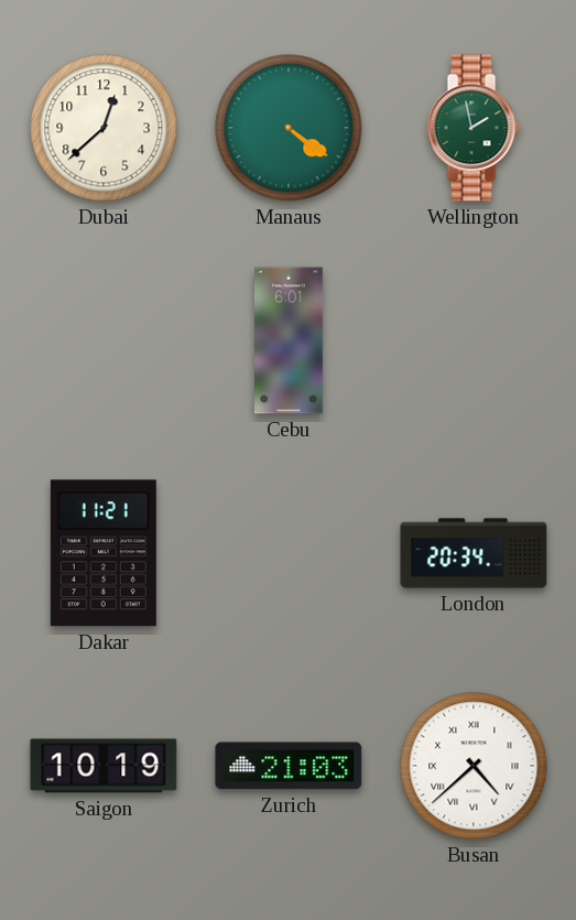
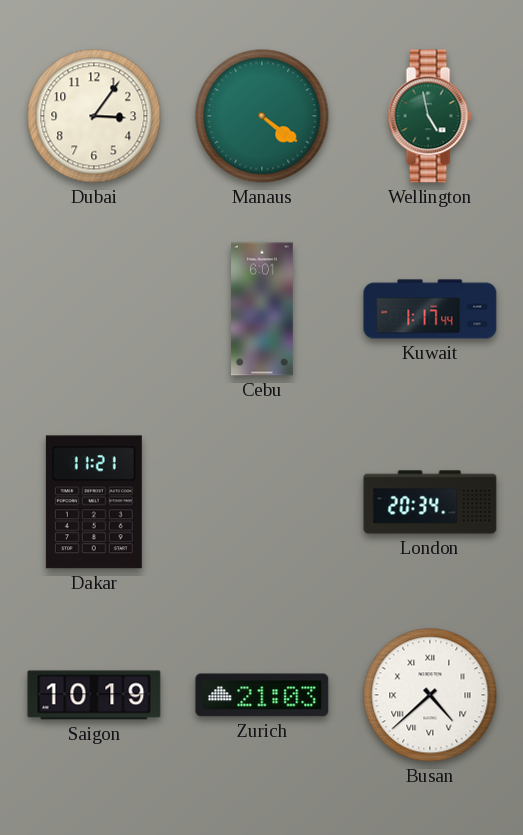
Dubai: 12:38 -> 3:06
Wellington: 1:58 -> 4:58
Kuwait: none -> 1:17
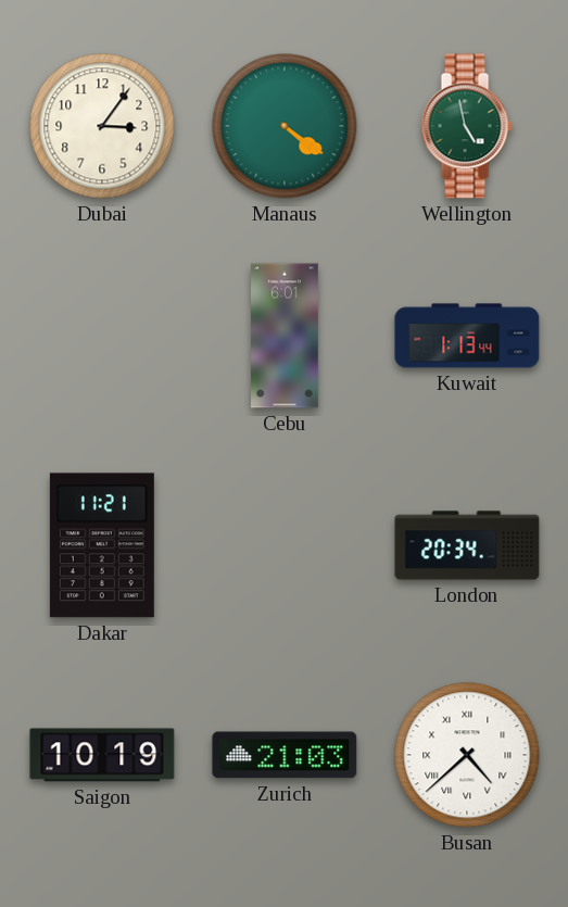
Kuwait: 1:17 -> 1:13
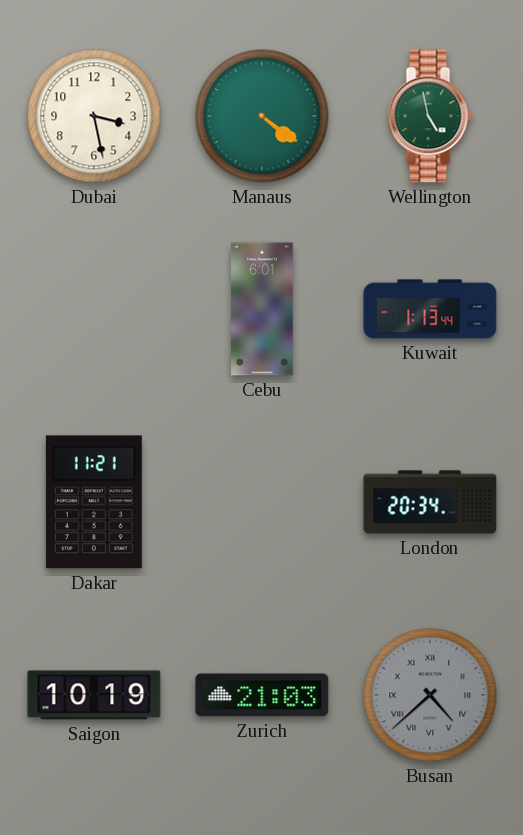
Dubai: 3:06 -> 3:28
Busan dial: white -> grey
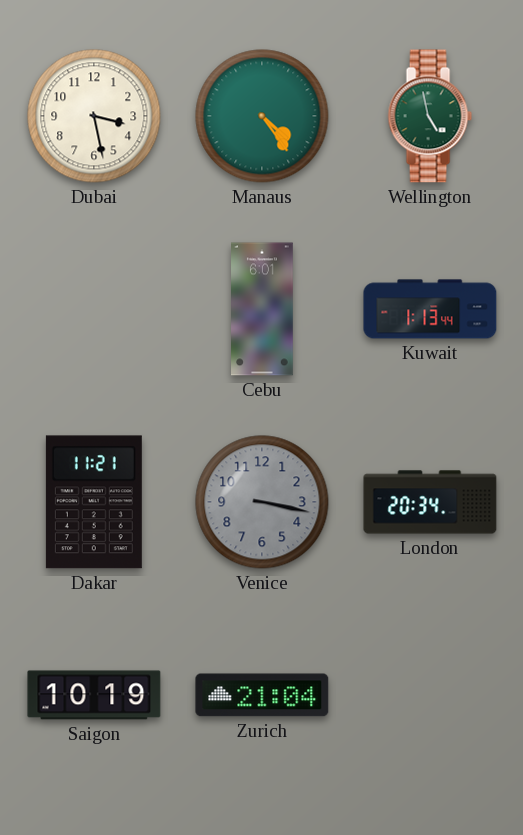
Manaus: 4:21 -> 4:24
Venice: none -> 3:17
Zurich: 21:03 -> 21:04
Busan: 4:38 -> none
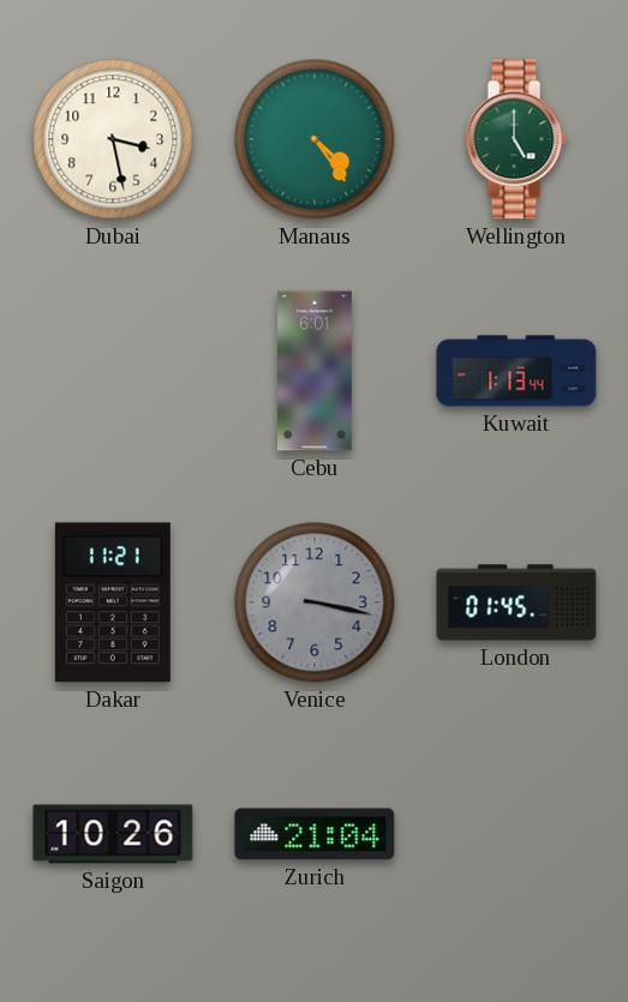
Wellington: 4:58 -> 5:00
London: 20:34 -> 01:45
Saigon: 10:19 -> 10:26
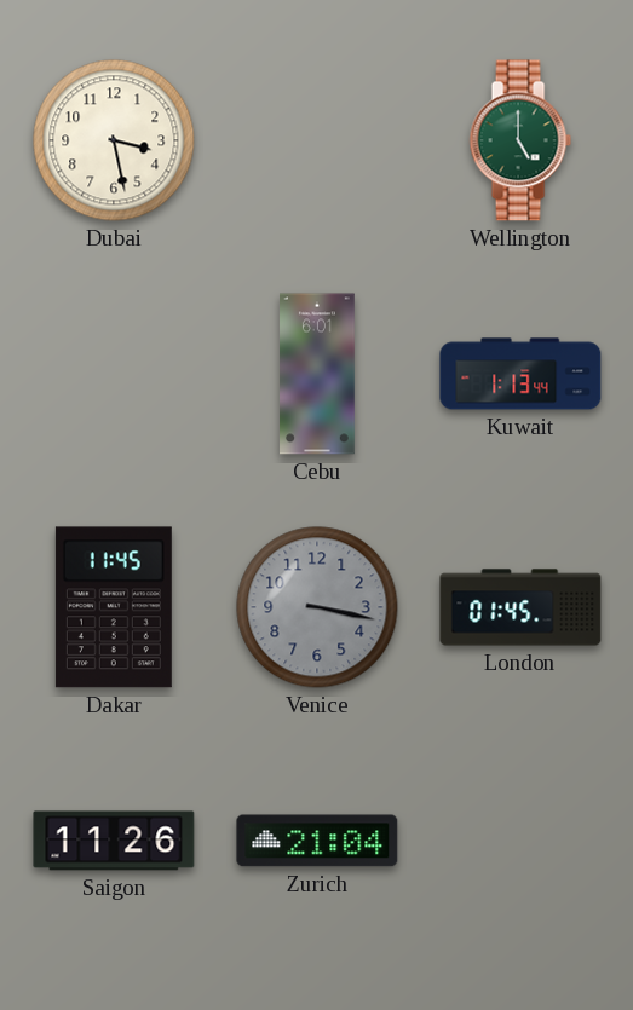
Manaus: 4:24 -> none
Dakar: 11:21 -> 11:45
Saigon: 10:26 -> 11:26
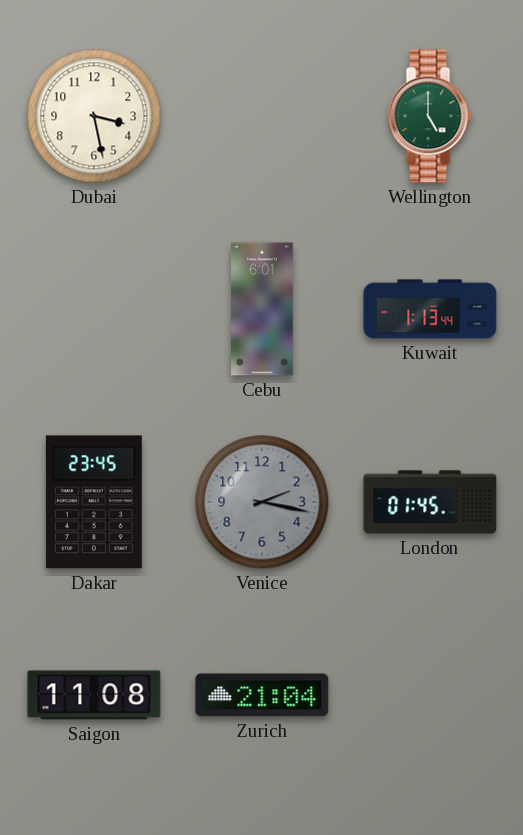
Dakar: 11:45 -> 23:45
Venice: 3:17 -> 2:17
Saigon: 11:26 -> 11:08
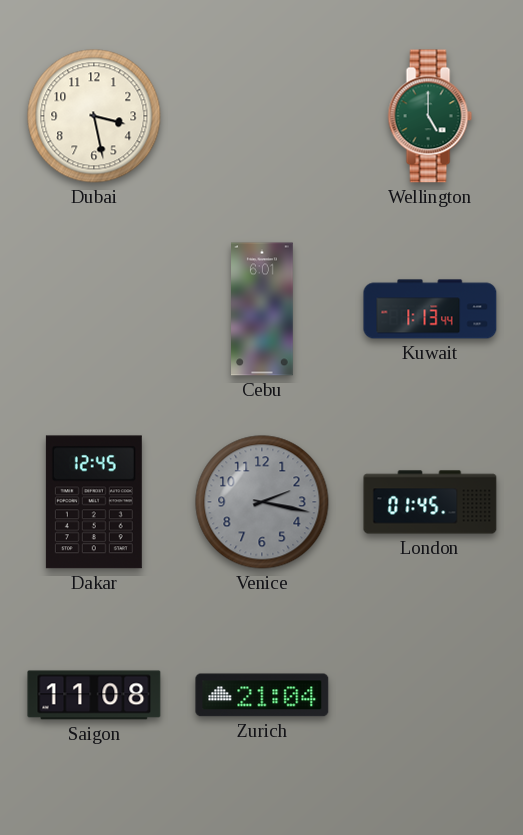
Dakar: 23:45 -> 12:45
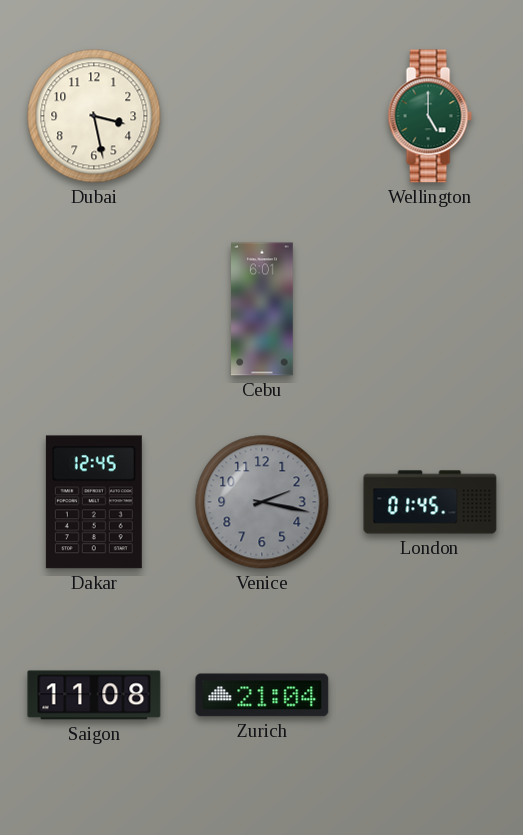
Kuwait: 1:13 -> none
